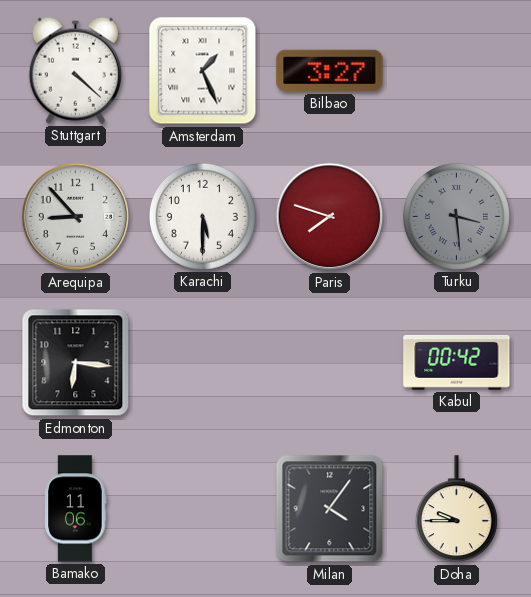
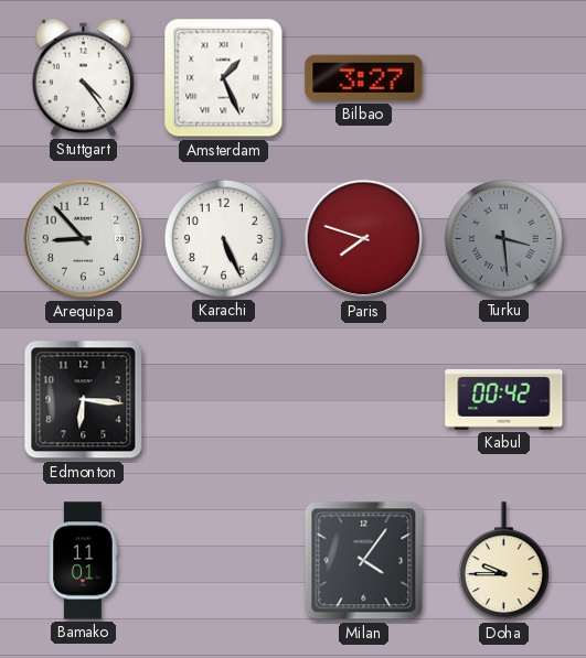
Stuttgart: 4:22 -> 4:24
Karachi: 5:30 -> 5:26
Bamako: 11:06 -> 11:01
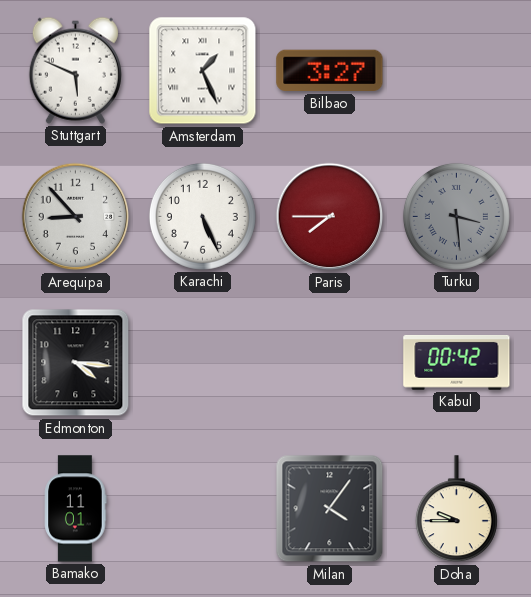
Stuttgart: 4:24 -> 5:49
Paris: 7:48 -> 7:45
Edmonton: 6:16 -> 4:16
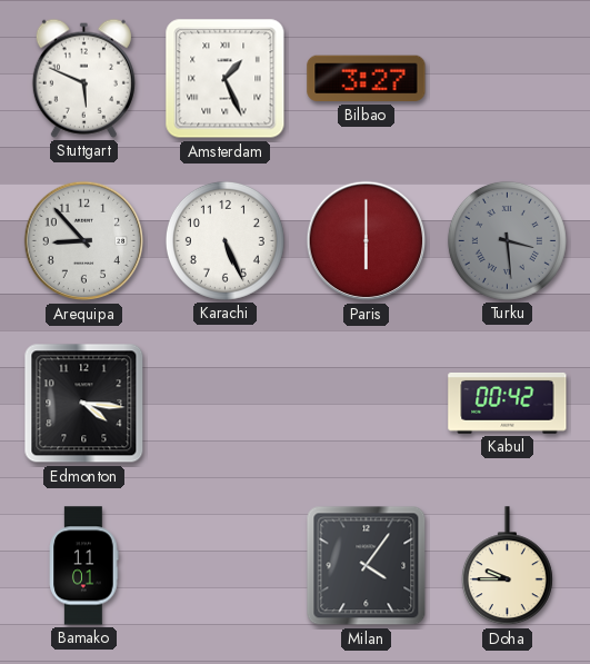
Paris: 7:45 -> 6:00
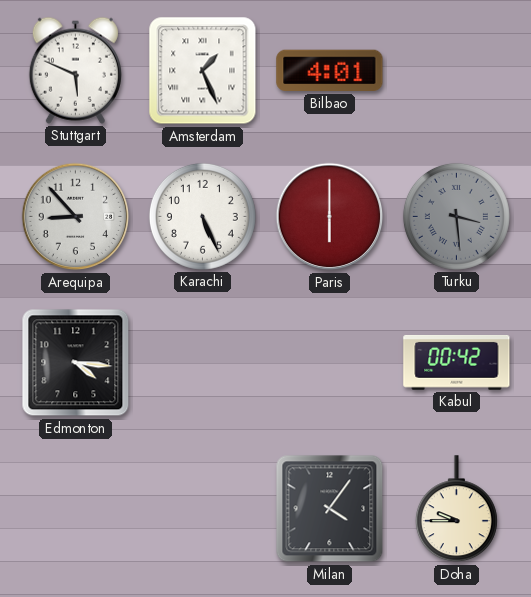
Bilbao: 3:27 -> 4:01
Bamako: 11:01 -> none
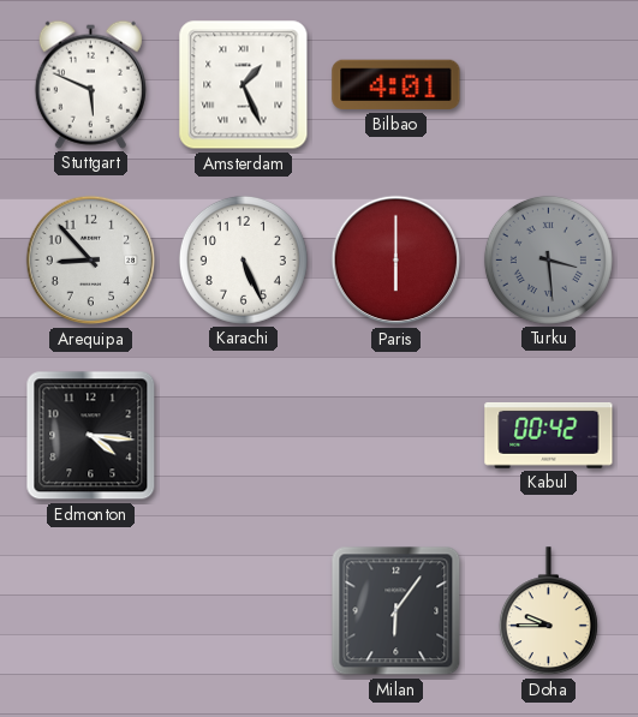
Milan: 4:06 -> 6:06
